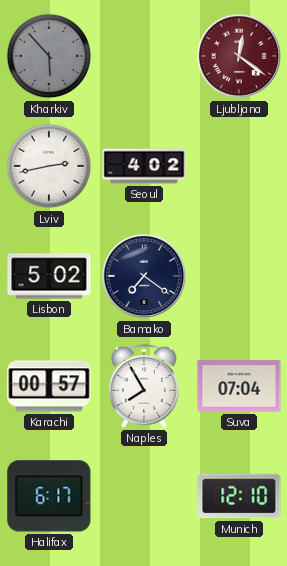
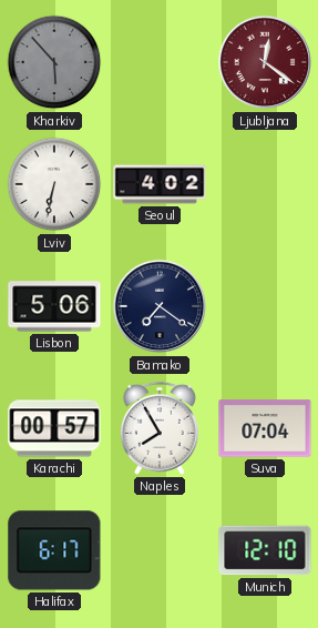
Lviv: 2:43 -> 6:32
Lisbon: 5:02 -> 5:06
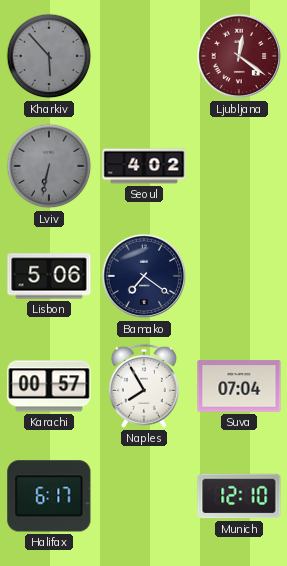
Lviv dial: white -> grey
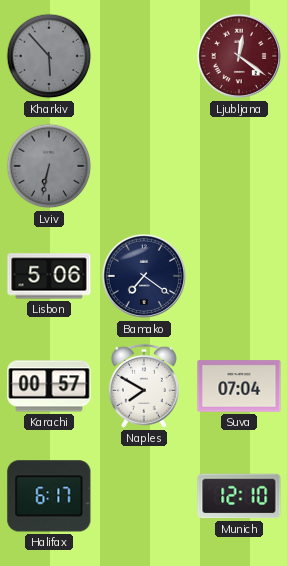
Seoul: 4:02 -> none
Naples: 7:55 -> 7:50
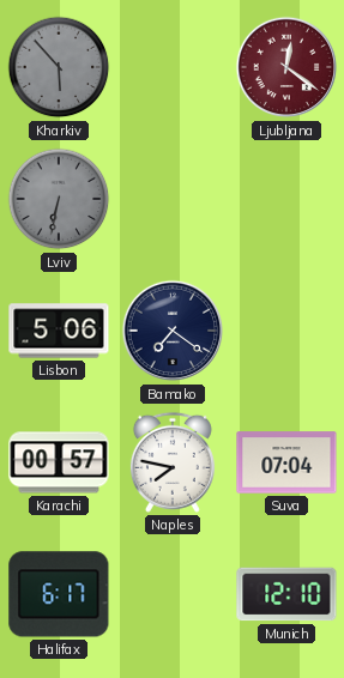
Naples: 7:50 -> 7:47
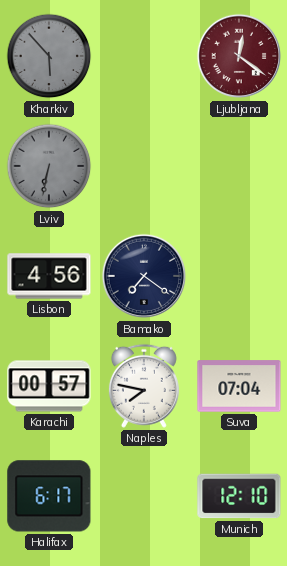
Lisbon: 5:06 -> 4:56
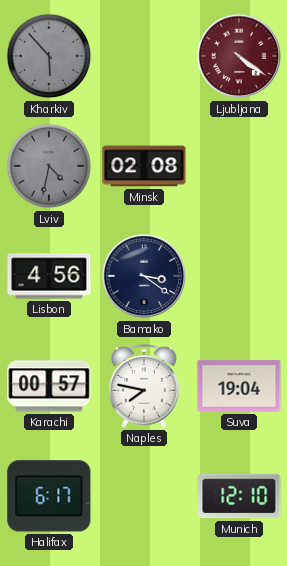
Ljubljana: 12:21 -> 4:21
Lviv: 6:32 -> 4:32
Minsk: none -> 02:08
Bamako: 7:21 -> 3:21
Suva: 07:04 -> 19:04
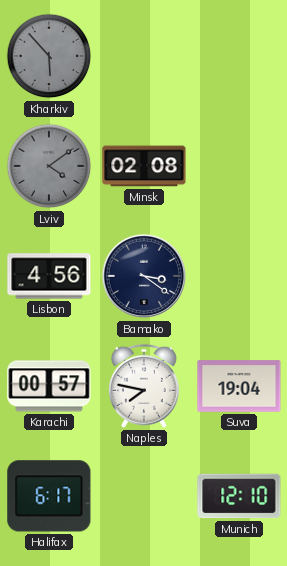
Ljubljana: 4:21 -> none
Lviv: 4:32 -> 4:09
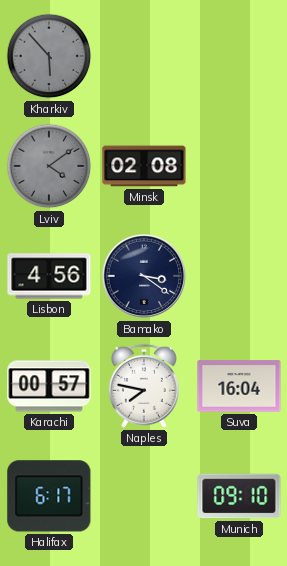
Suva: 19:04 -> 16:04
Munich: 12:10 -> 09:10
